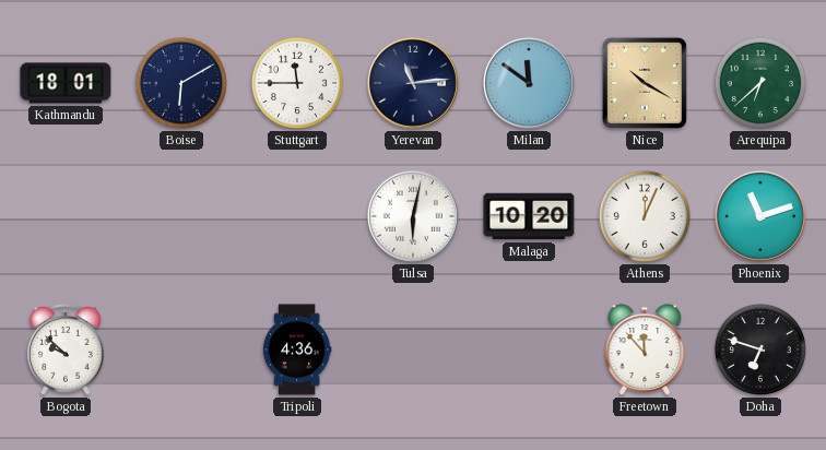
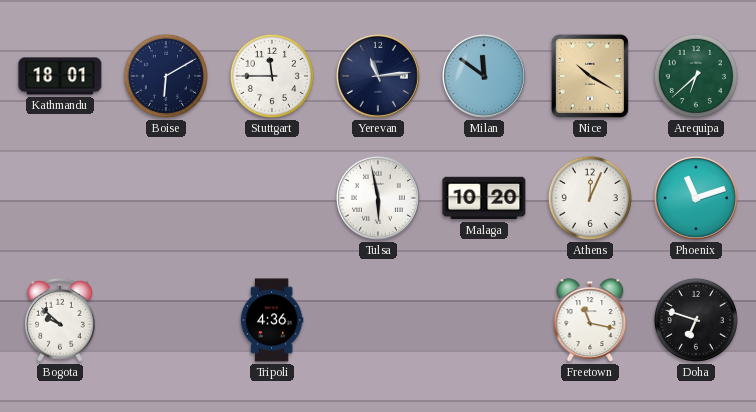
Tulsa: 6:02 -> 5:58
Freetown: 11:53 -> 11:17
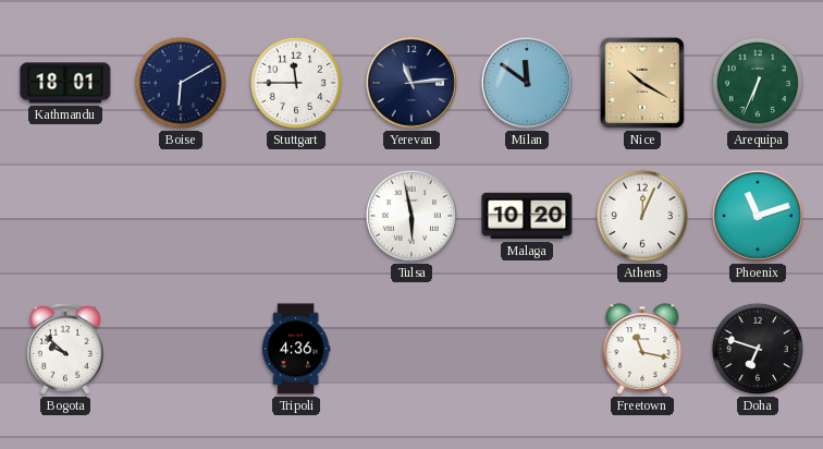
Arequipa: 6:38 -> 6:34
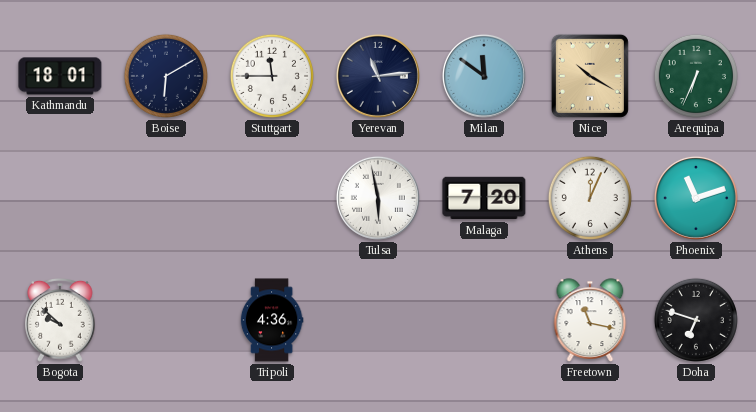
Malaga: 10:20 -> 7:20
